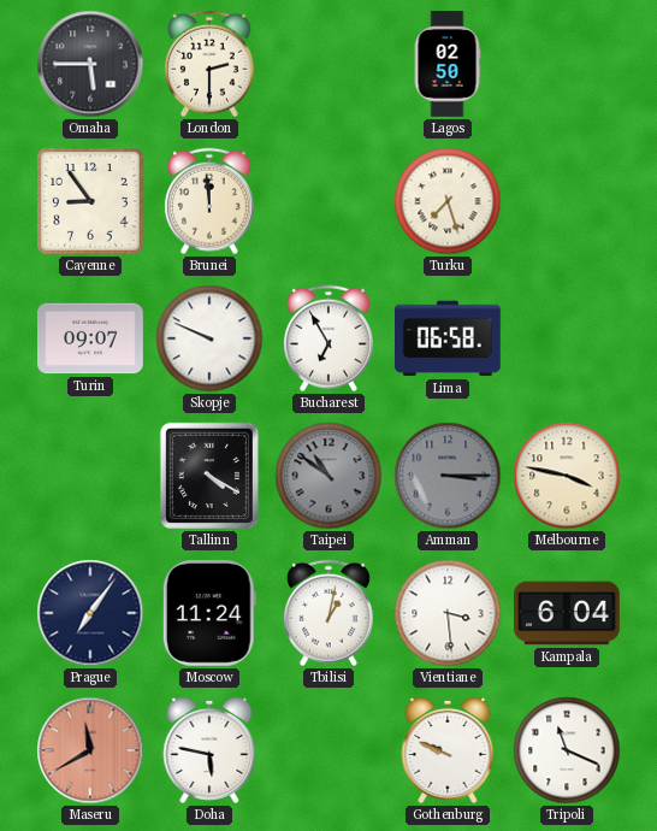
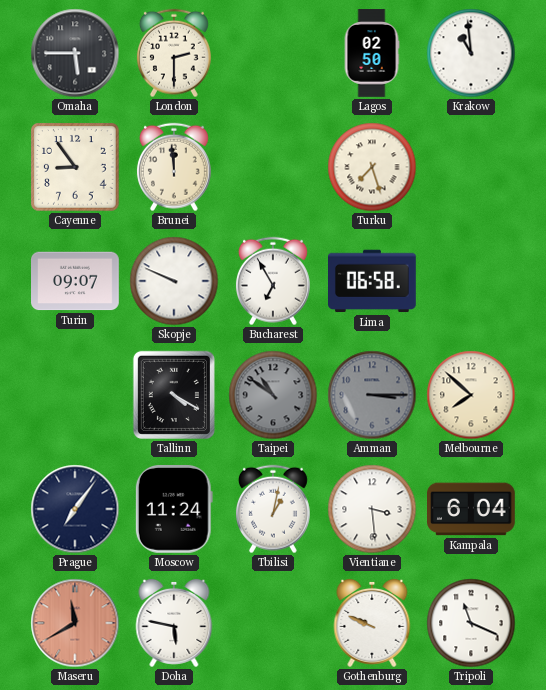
Krakow: none -> 10:59
Melbourne: 3:47 -> 7:52
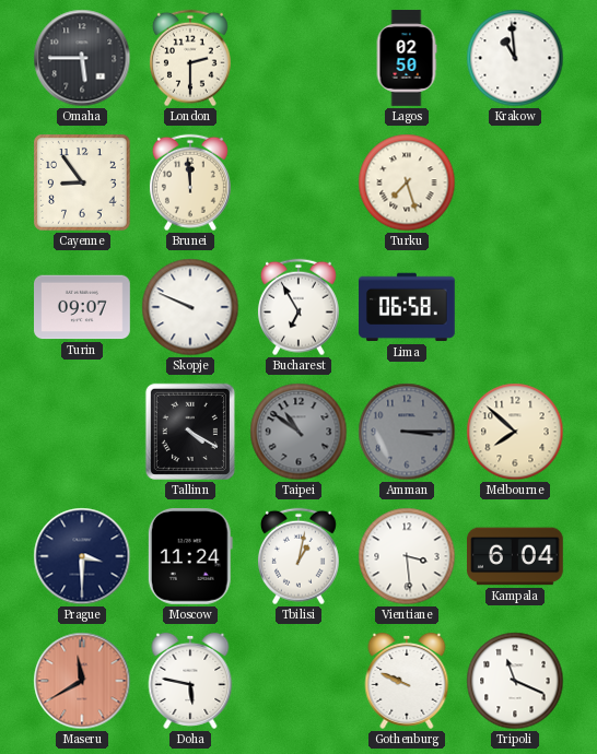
Prague: 7:06 -> 3:30
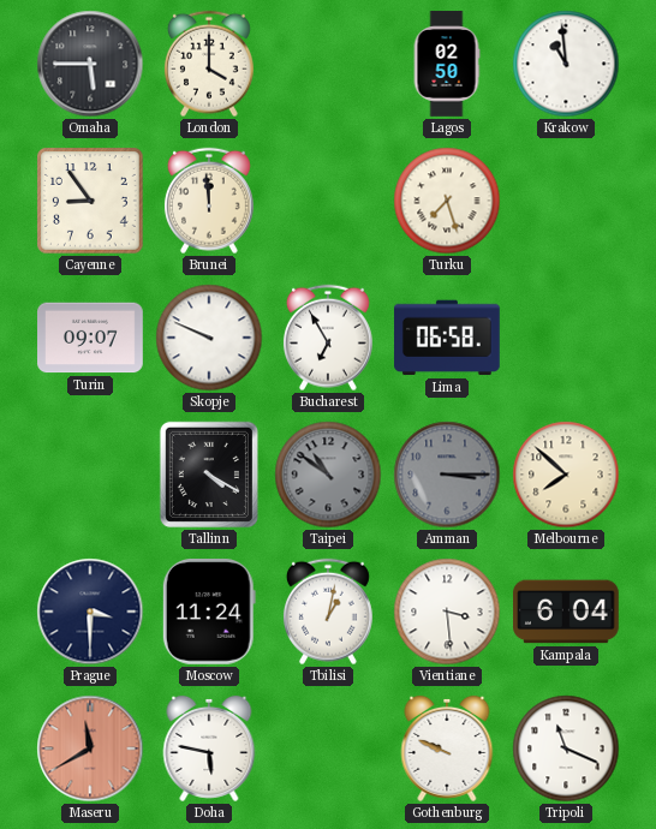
London: 2:30 -> 4:00
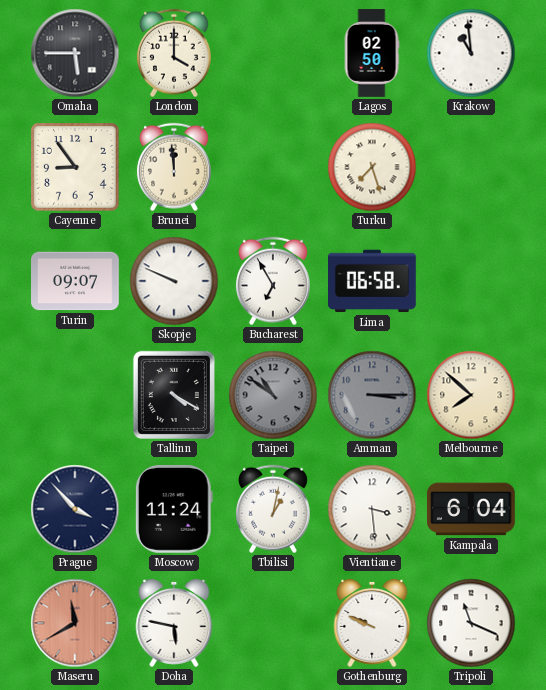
Prague: 3:30 -> 3:53
